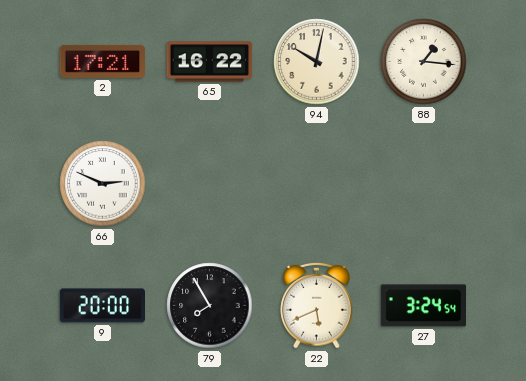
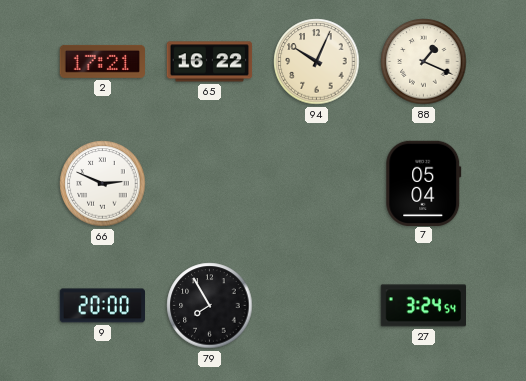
94: 10:02 -> 10:04
88: 1:16 -> 1:19
7: none -> 05:04
22: 5:41 -> none
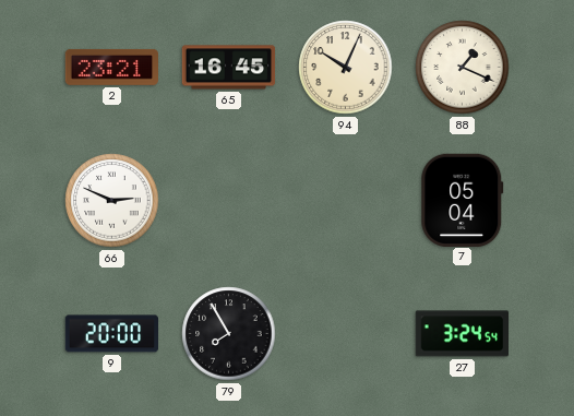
2: 17:21 -> 23:21
65: 16:22 -> 16:45
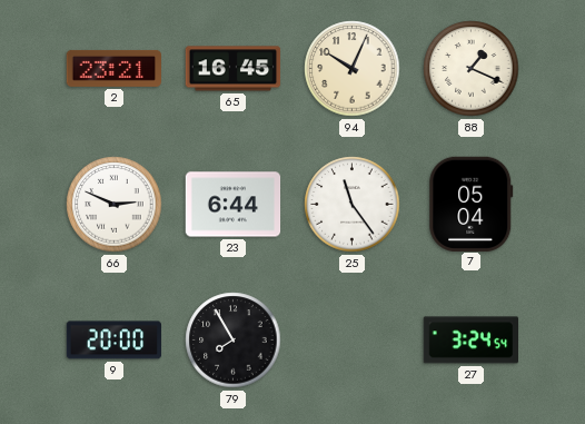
23: none -> 6:44
25: none -> 11:24
